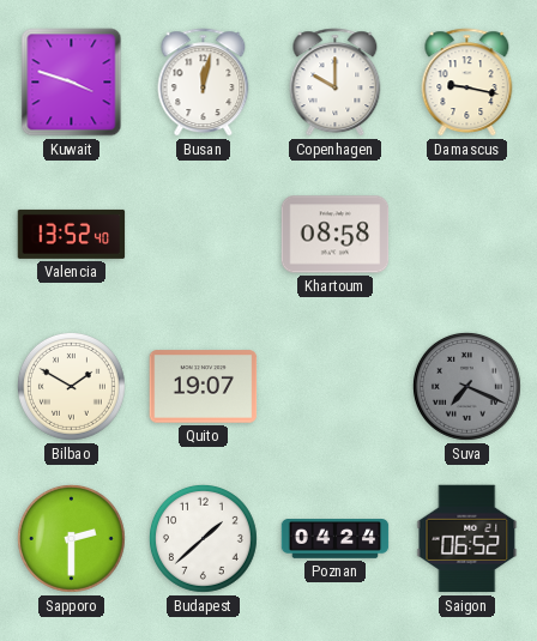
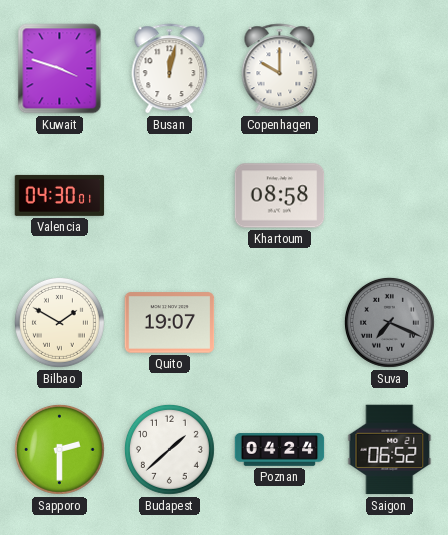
Damascus: 9:17 -> none
Valencia: 13:52 -> 04:30
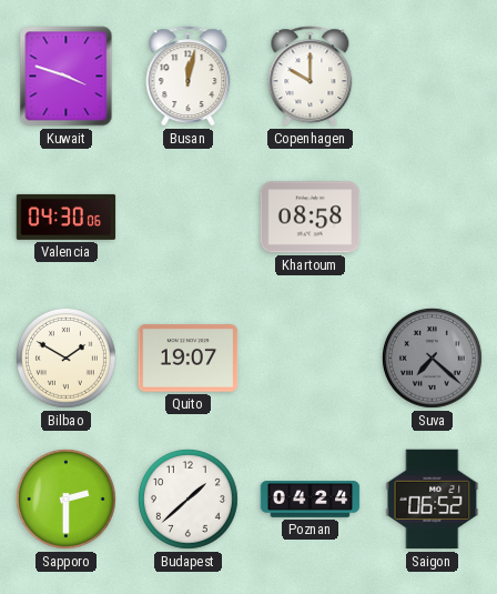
Valencia: 04:30:01 -> 04:30:06
Suva: 7:19 -> 7:22
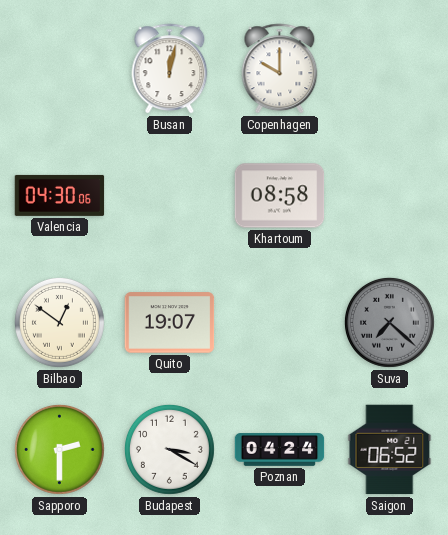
Kuwait: 3:48 -> none
Bilbao: 1:50 -> 12:51
Budapest: 1:38 -> 3:20
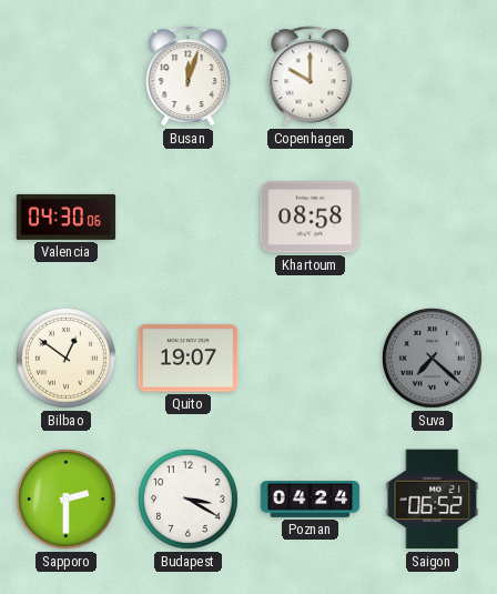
Busan: 12:02 -> 12:03
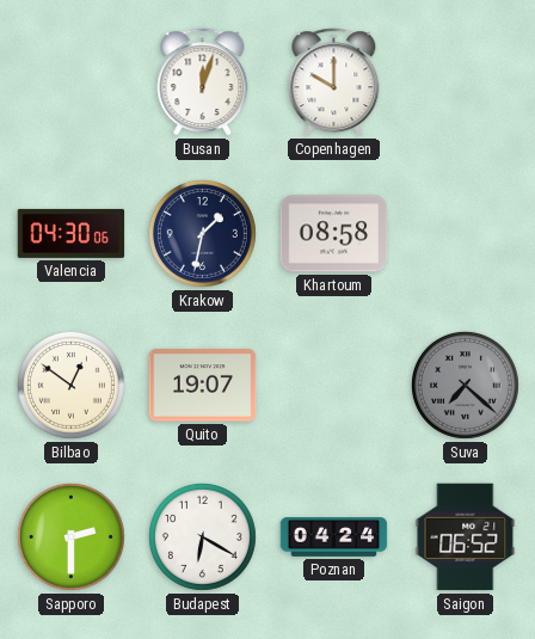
Krakow: none -> 1:32
Budapest: 3:20 -> 6:20
